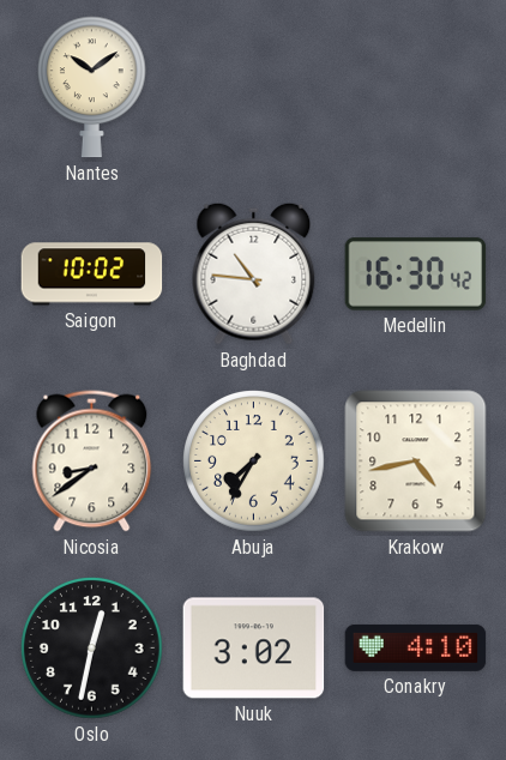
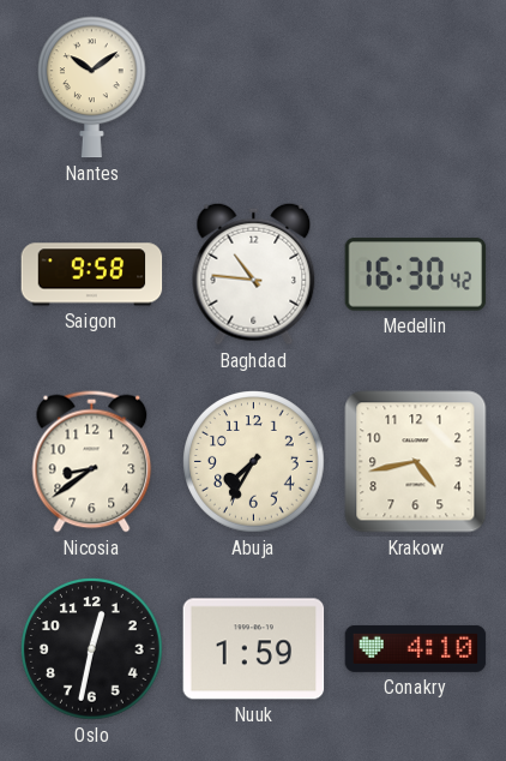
Saigon: 10:02 -> 9:58
Nuuk: 3:02 -> 1:59
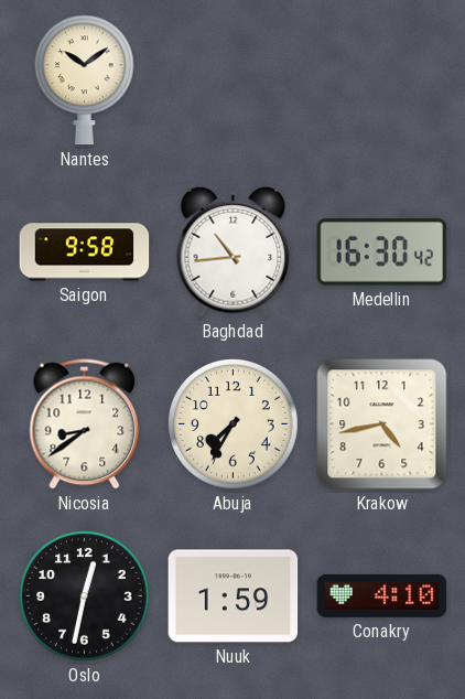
Baghdad: 10:46 -> 10:44
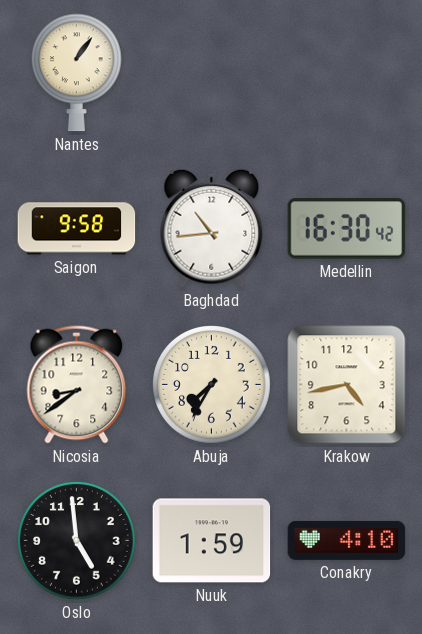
Nantes: 10:09 -> 1:06
Oslo: 12:32 -> 4:59
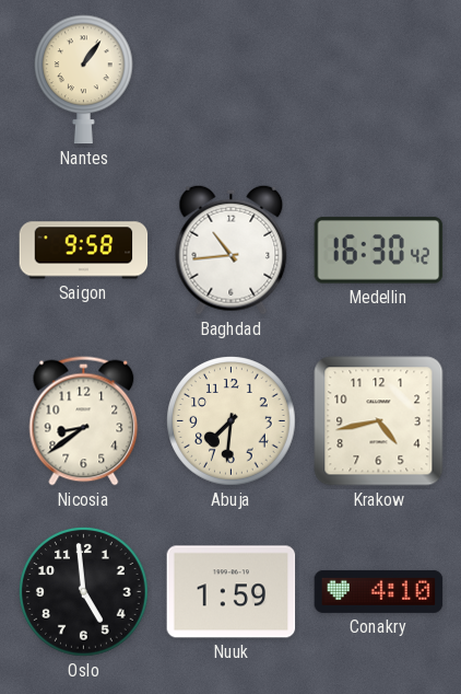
Abuja: 7:35 -> 7:31
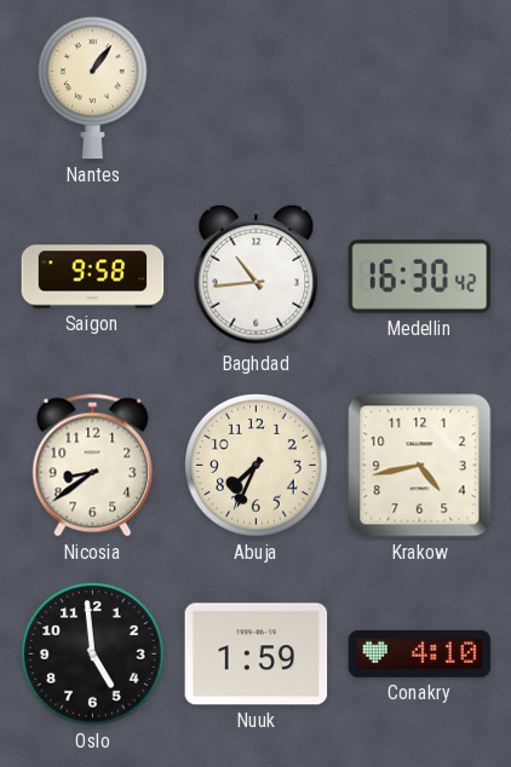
Abuja: 7:31 -> 7:34
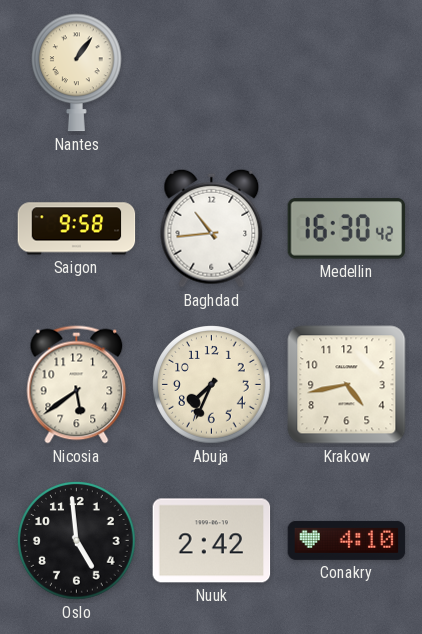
Nicosia: 8:39 -> 5:39
Nuuk: 1:59 -> 2:42
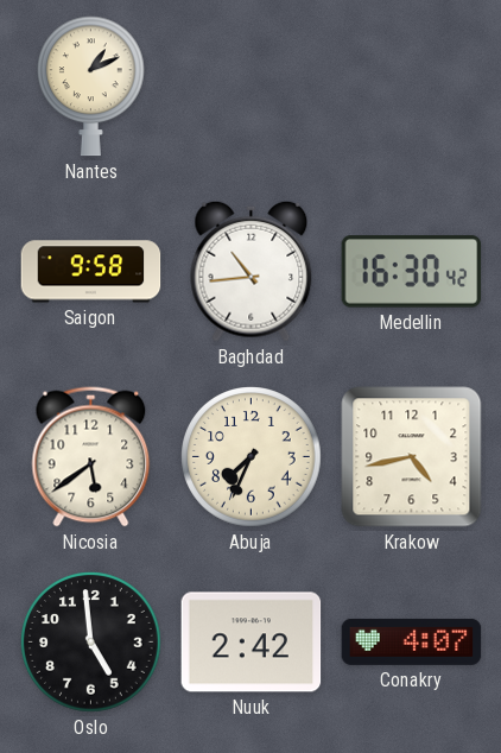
Nantes: 1:06 -> 1:11
Conakry: 4:10 -> 4:07
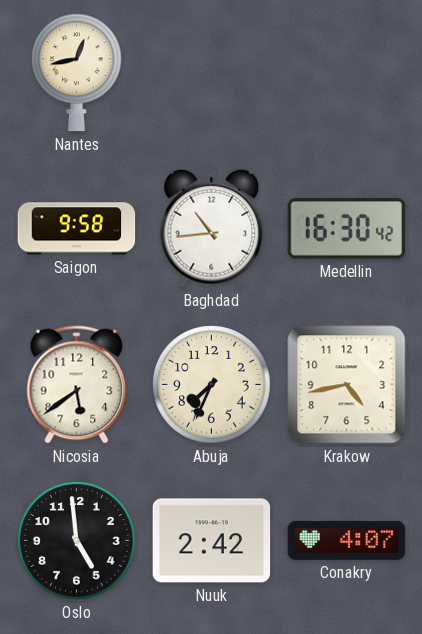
Nantes: 1:11 -> 12:43
